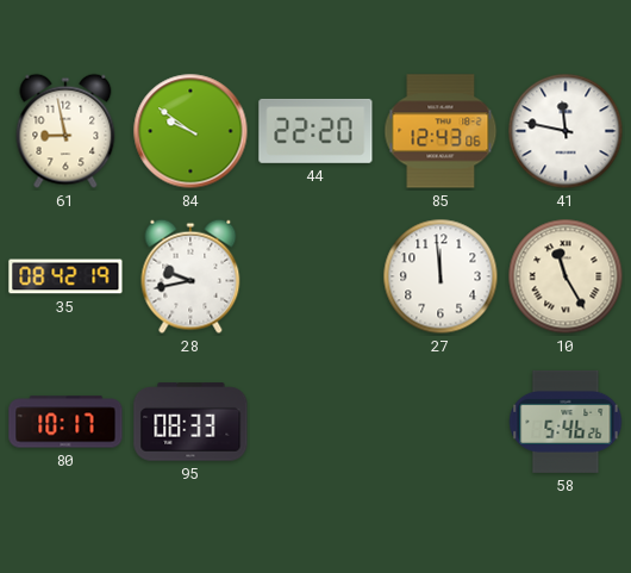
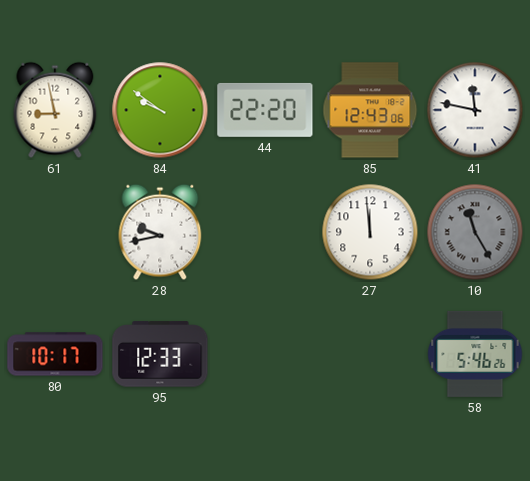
35: 08:42 -> none
10 dial: cream -> grey
95: 08:33 -> 12:33
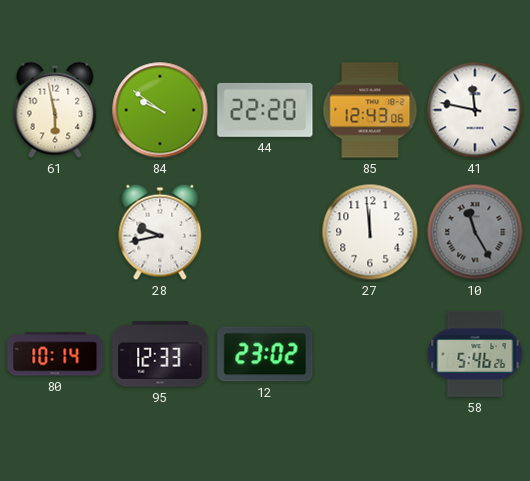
61: 8:58 -> 5:58
80: 10:17 -> 10:14
12: none -> 23:02
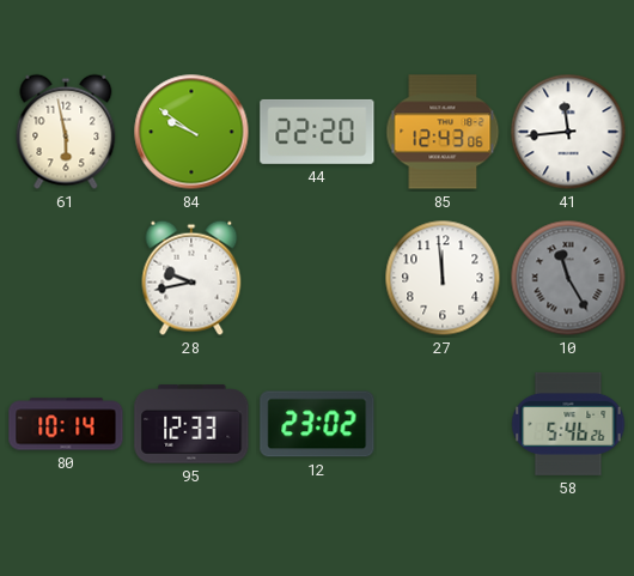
41: 11:47 -> 11:44
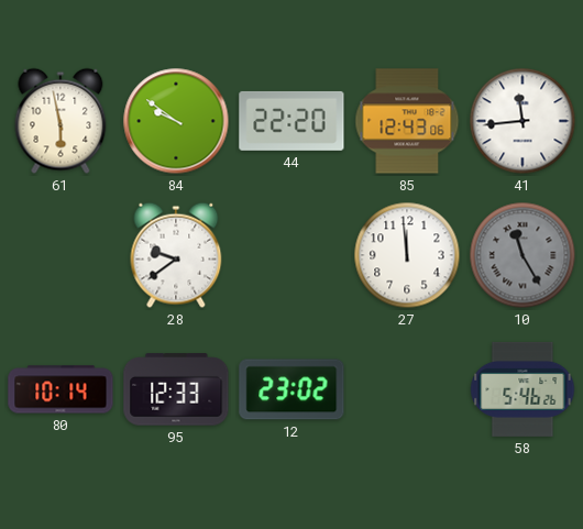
28: 9:43 -> 9:39
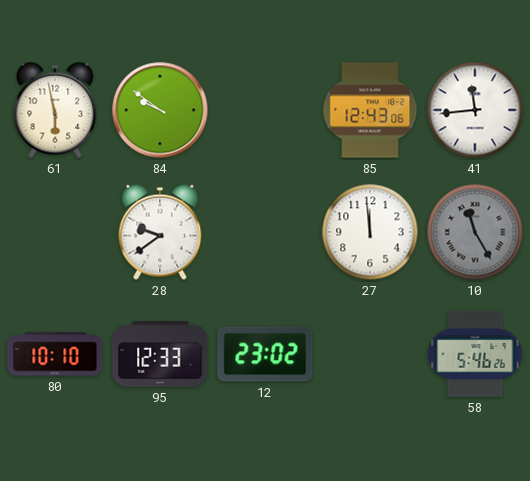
44: 22:20 -> none
80: 10:14 -> 10:10
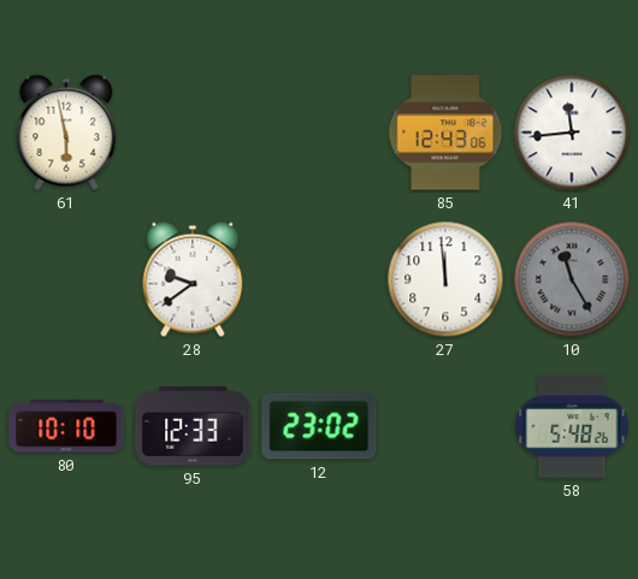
84: 9:51 -> none
58: 5:46 -> 5:48
